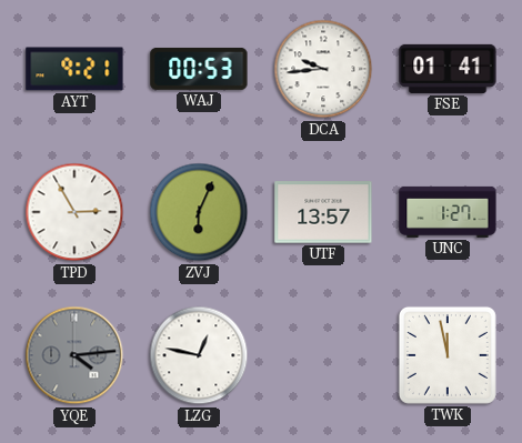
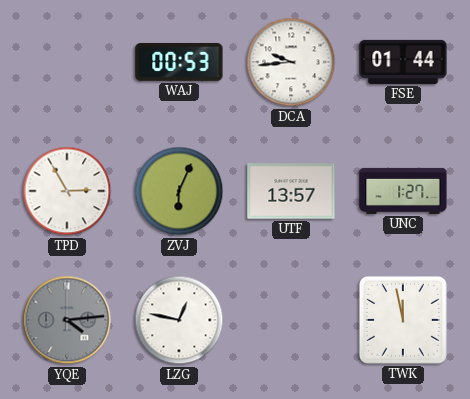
AYT: 9:21 -> none
FSE: 01:41 -> 01:44
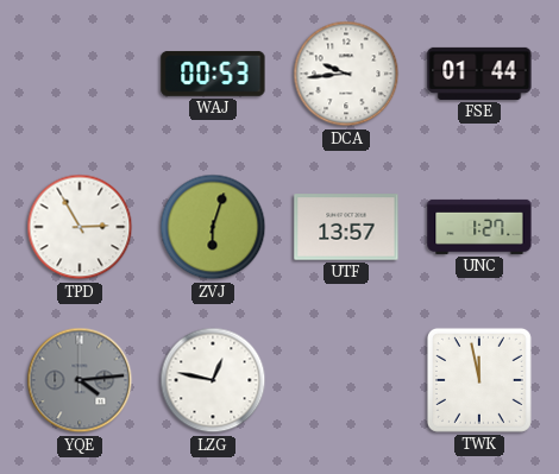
ZVJ: 6:04 -> 6:03
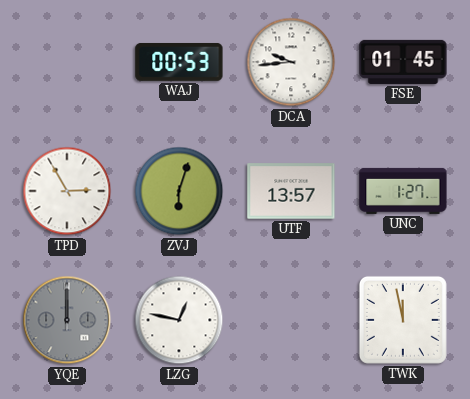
FSE: 01:44 -> 01:45
YQE: 4:14 -> 12:00
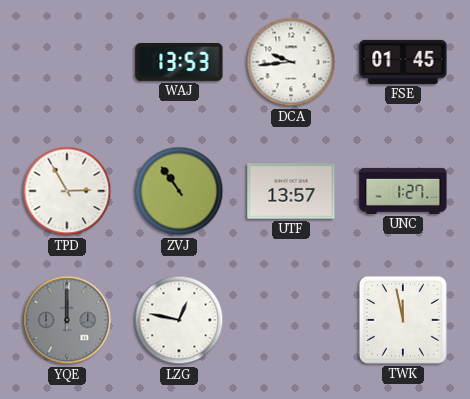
WAJ: 00:53 -> 13:53
ZVJ: 6:03 -> 10:54
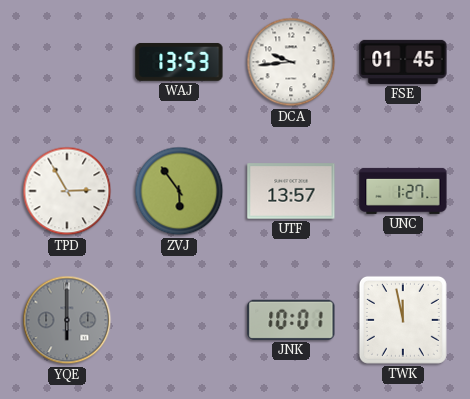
ZVJ: 10:54 -> 5:54
YQE: 12:00 -> 6:00
LZG: 12:47 -> none
JNK: none -> 10:01
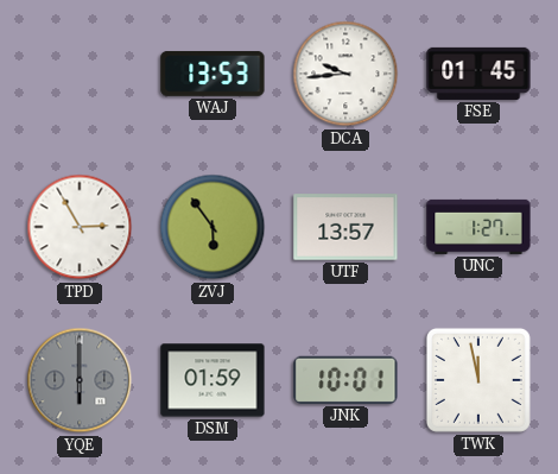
DSM: none -> 01:59
